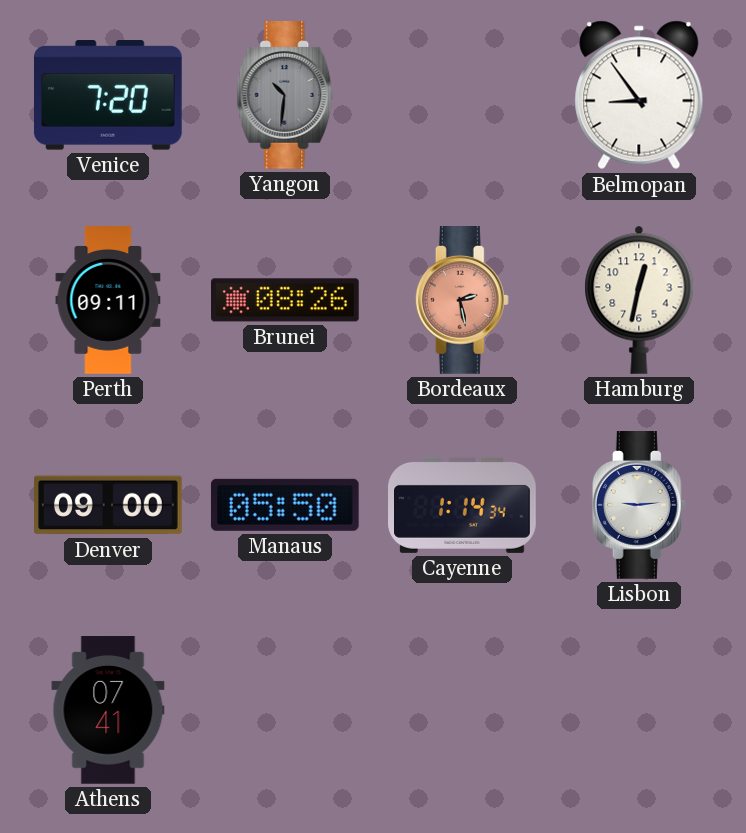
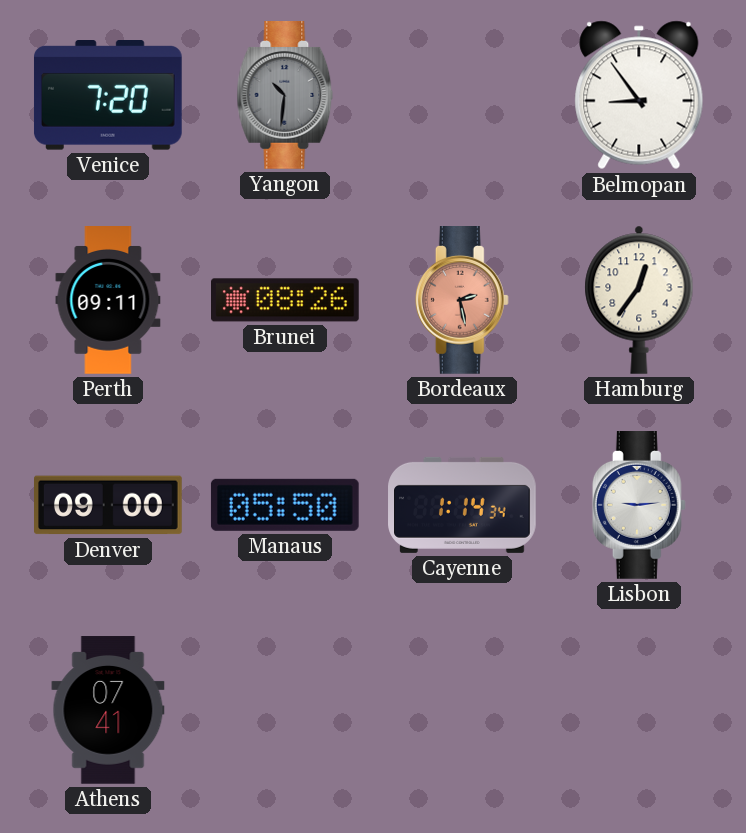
Hamburg: 12:32 -> 12:36
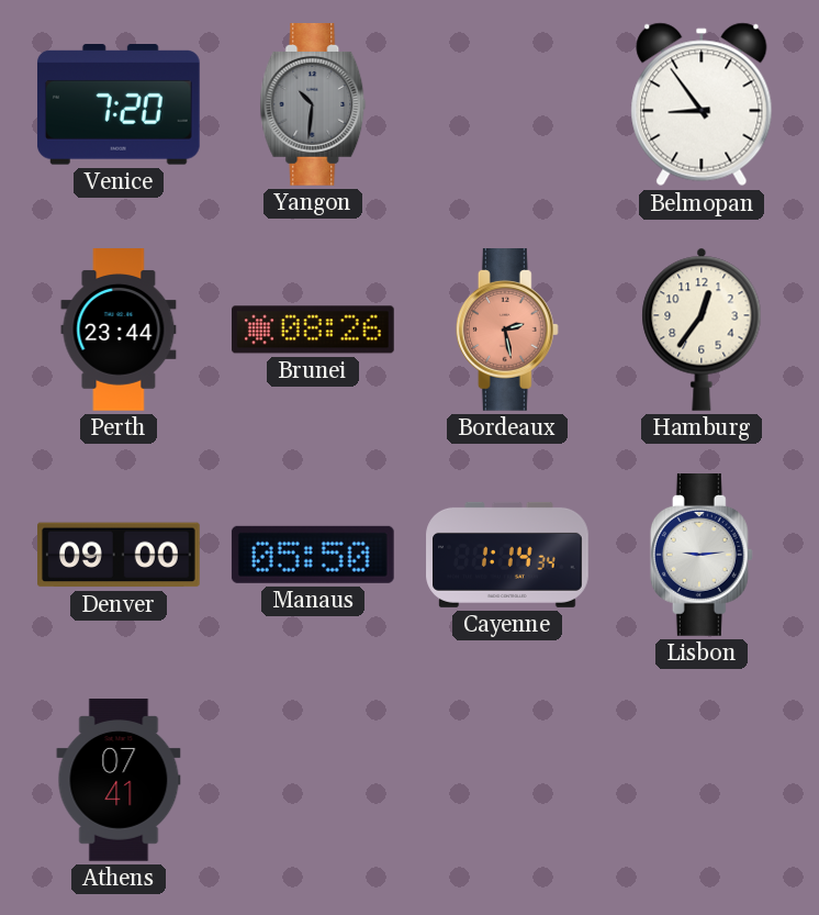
Perth: 09:11 -> 23:44
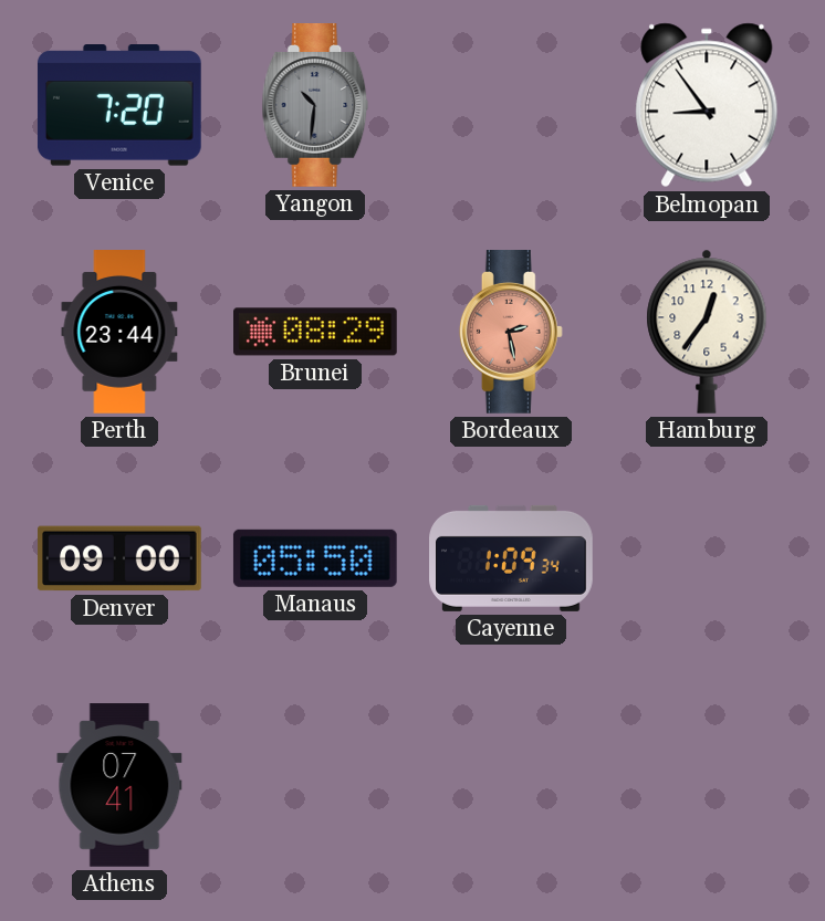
Brunei: 08:26 -> 08:29
Cayenne: 1:14 -> 1:09
Lisbon: 9:14 -> none
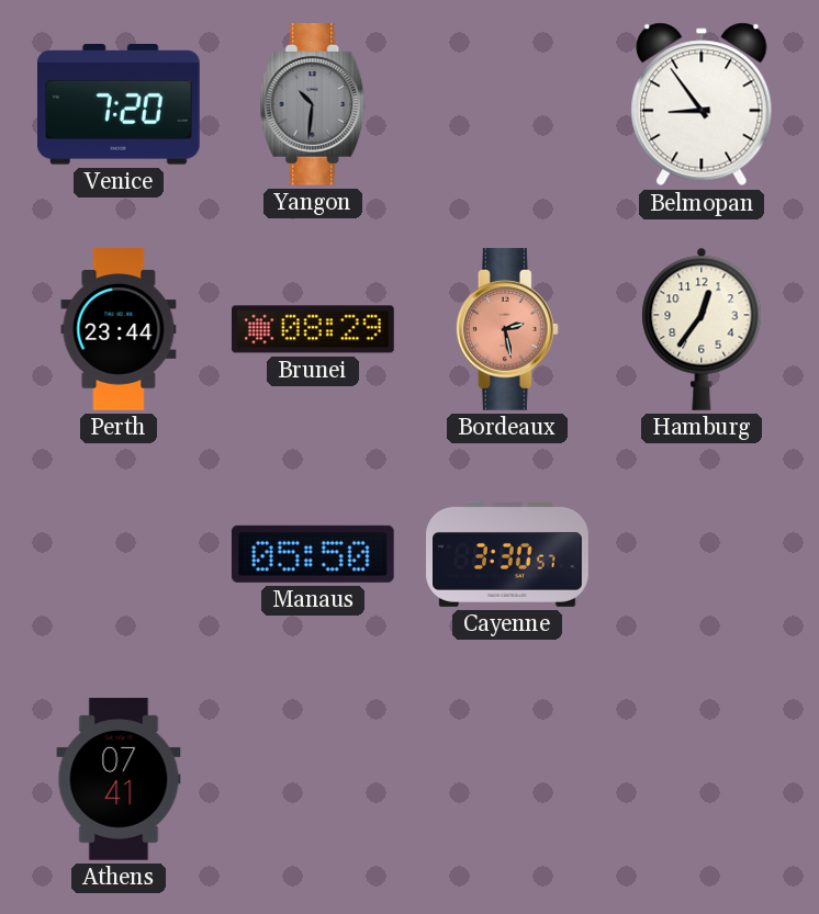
Denver: 09:00 -> none
Cayenne: 1:09 -> 3:30
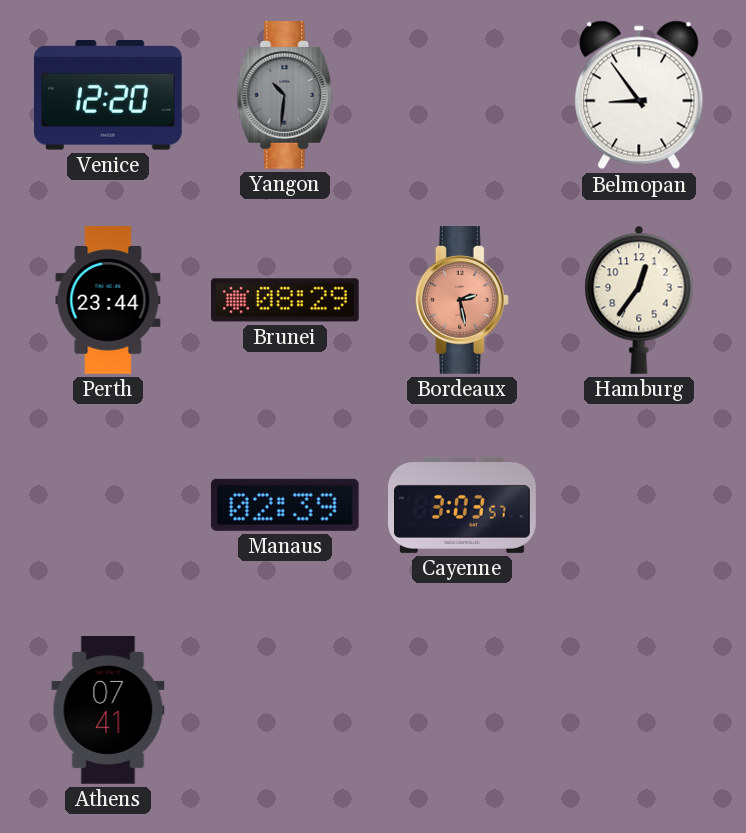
Venice: 7:20 -> 12:20
Manaus: 05:50 -> 02:39
Cayenne: 3:30 -> 3:03
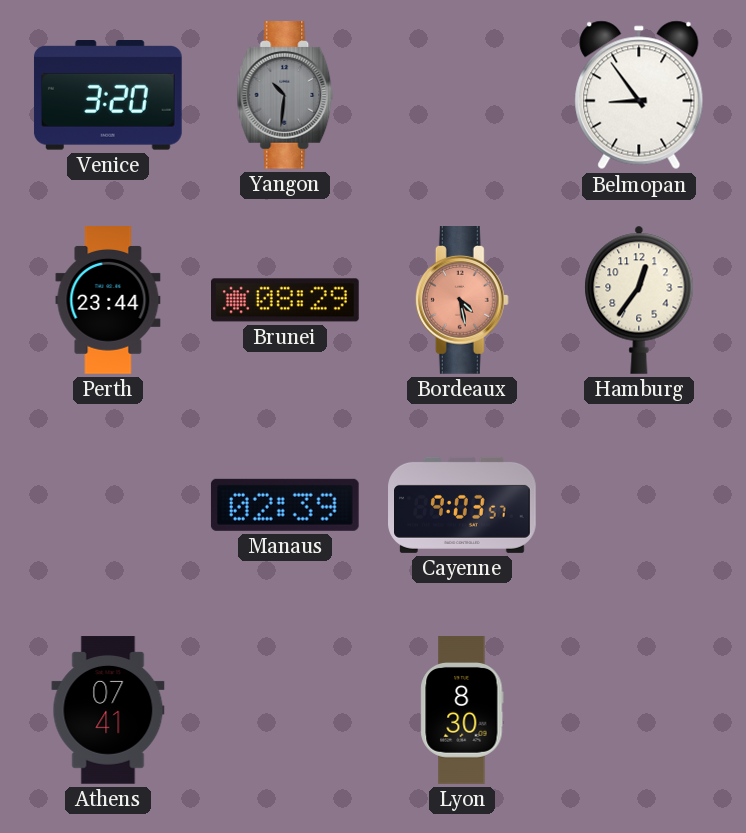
Venice: 12:20 -> 3:20
Bordeaux: 2:28 -> 4:28
Cayenne: 3:03 -> 9:03
Lyon: none -> 8:30
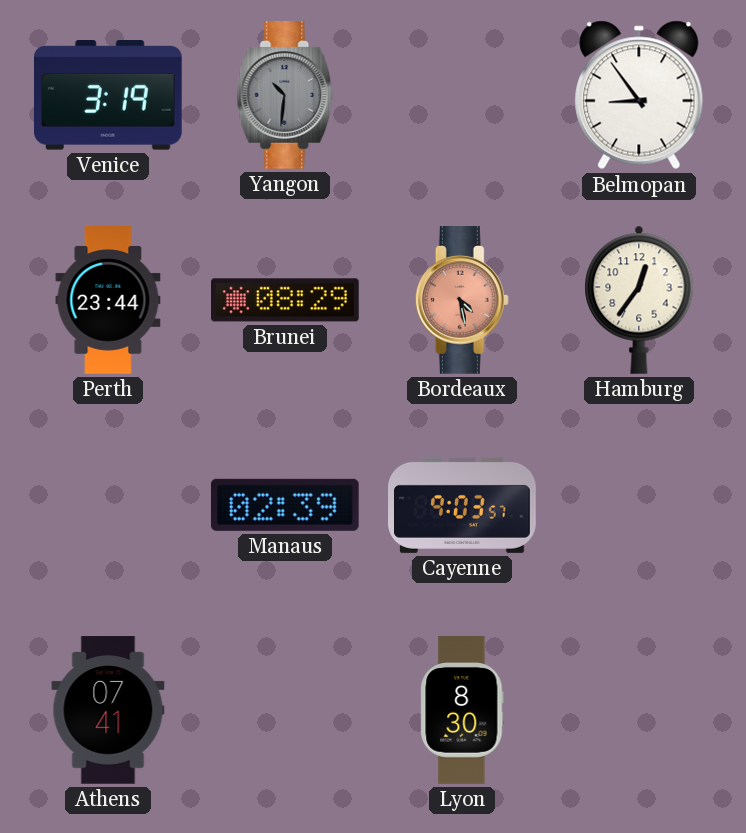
Venice: 3:20 -> 3:19
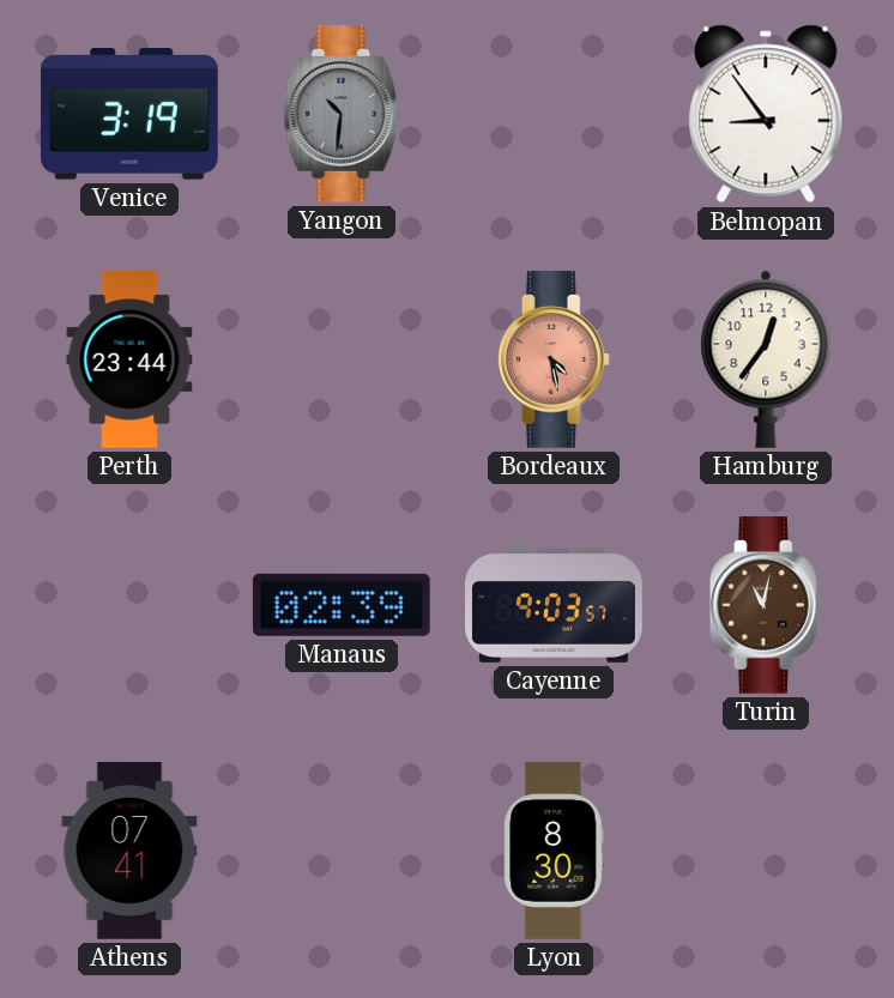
Brunei: 08:29 -> none
Turin: none -> 11:02
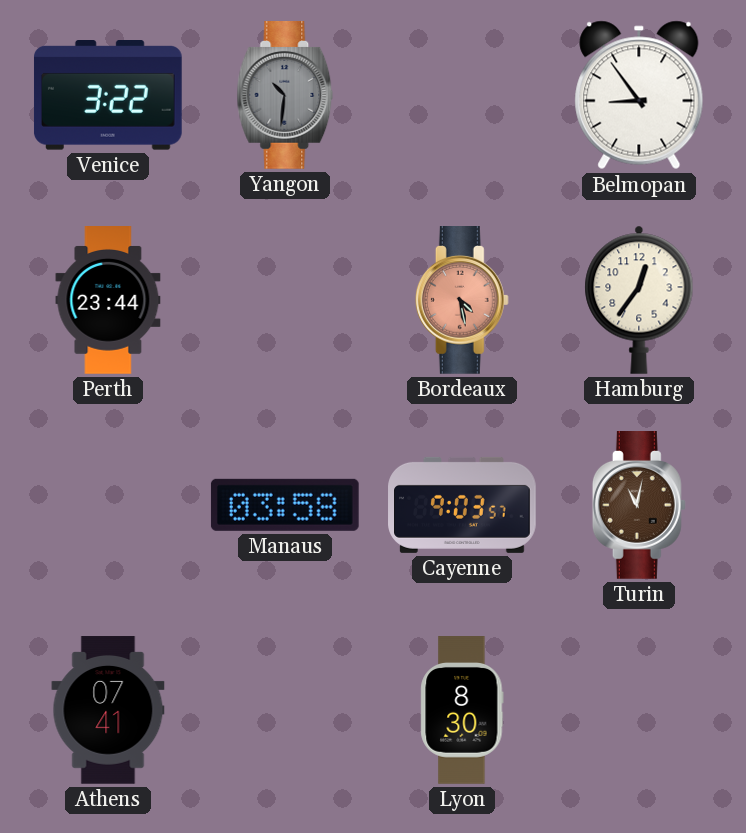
Venice: 3:19 -> 3:22
Manaus: 02:39 -> 03:58
